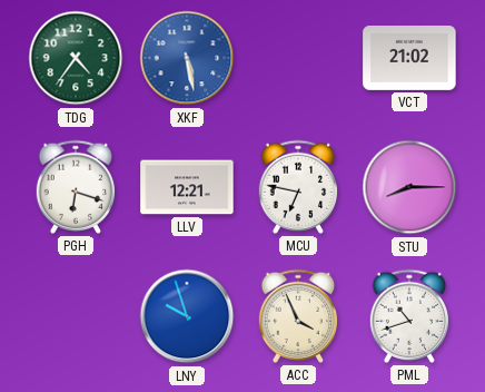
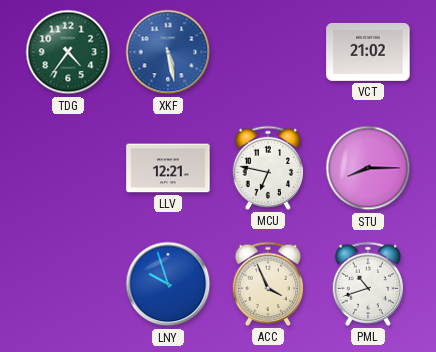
PGH: 6:18 -> none
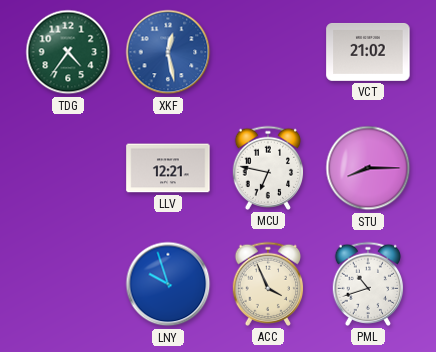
XKF: 5:28 -> 12:28
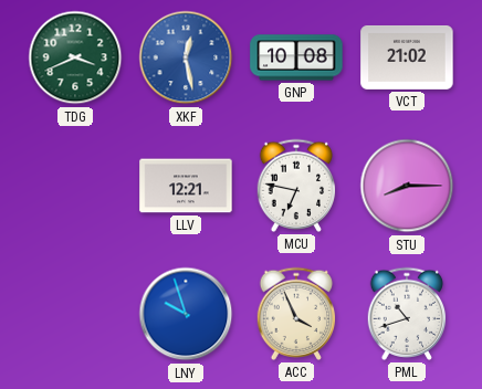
TDG: 4:36 -> 3:41
GNP: none -> 10:08
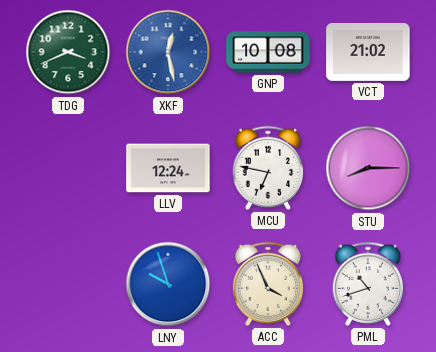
LLV: 12:21 -> 12:24
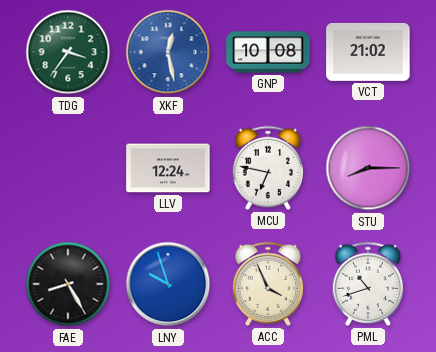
TDG: 3:41 -> 3:36
FAE: none -> 8:25
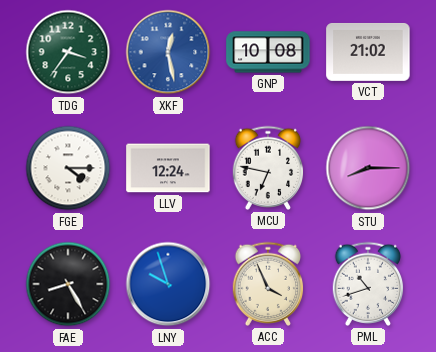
FGE: none -> 4:15
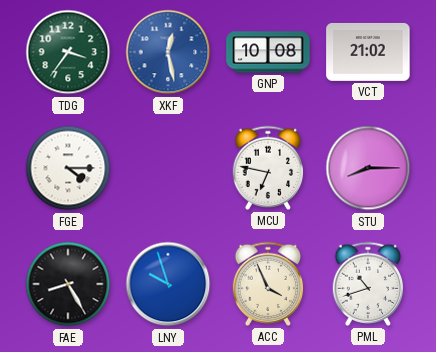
LLV: 12:24 -> none
